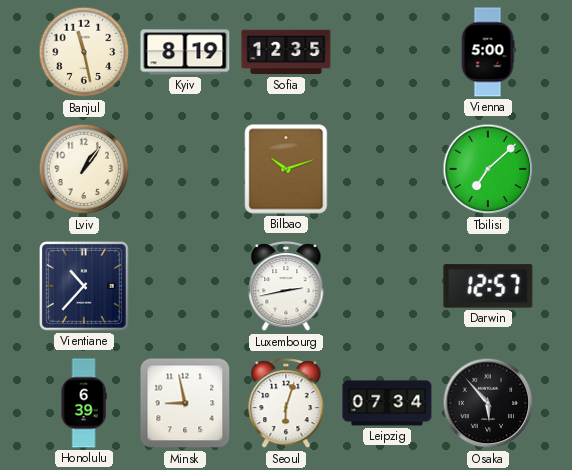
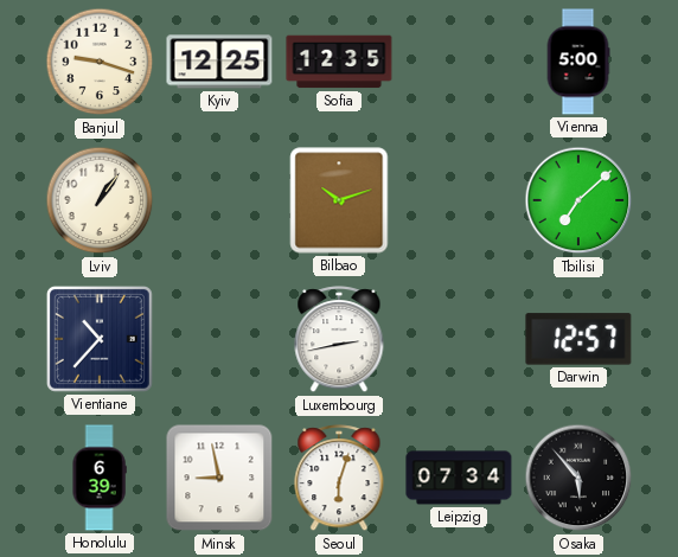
Banjul: 11:28 -> 9:18
Kyiv: 8:19 -> 12:25
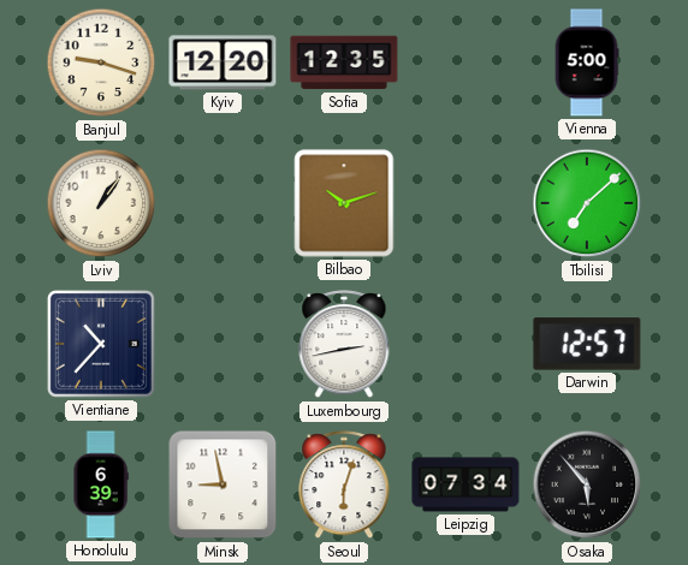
Kyiv: 12:25 -> 12:20
